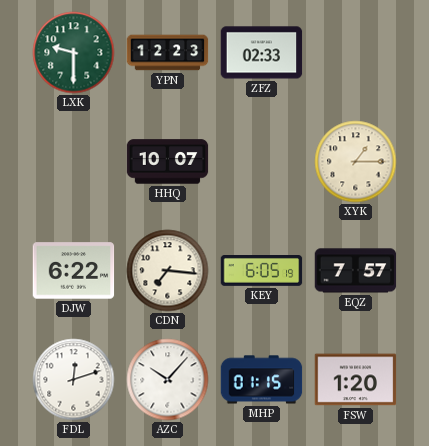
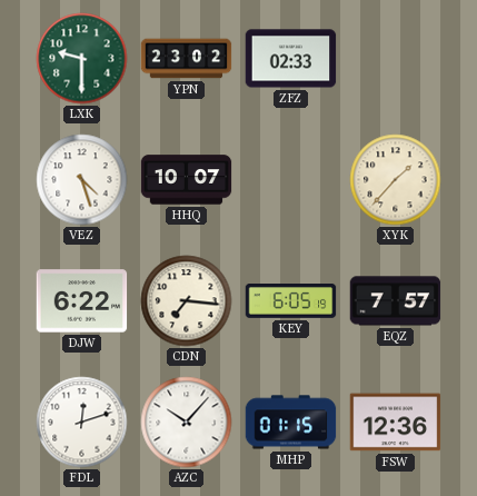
YPN: 12:23 -> 23:02
VEZ: none -> 4:27
XYK: 1:15 -> 1:37
FSW: 1:20 -> 12:36
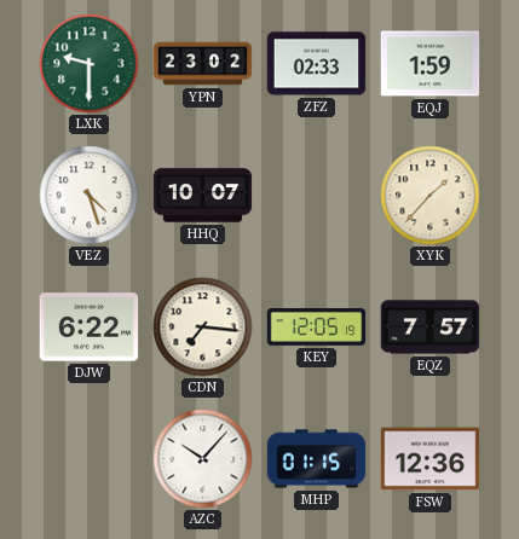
EQJ: none -> 1:59
KEY: 6:05 -> 12:05
FDL: 12:12 -> none
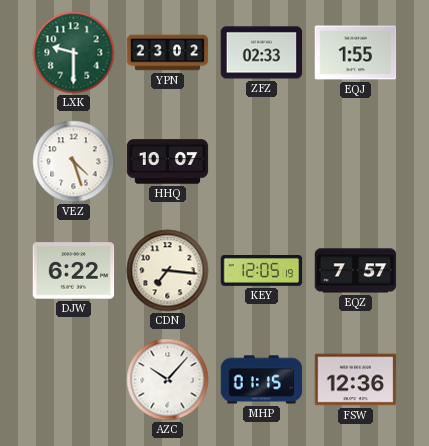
EQJ: 1:59 -> 1:55
XYK: 1:37 -> none
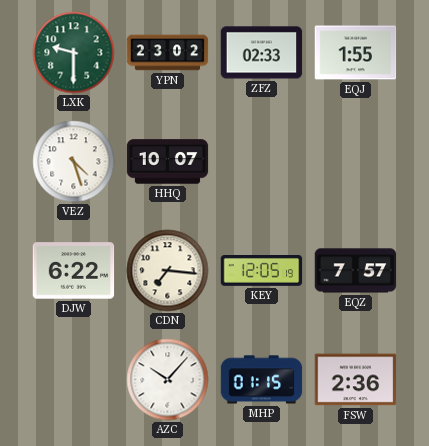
FSW: 12:36 -> 2:36
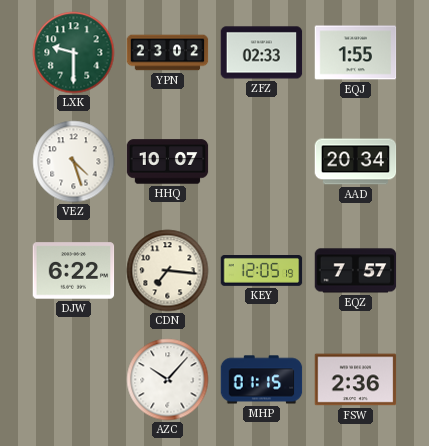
AAD: none -> 20:34
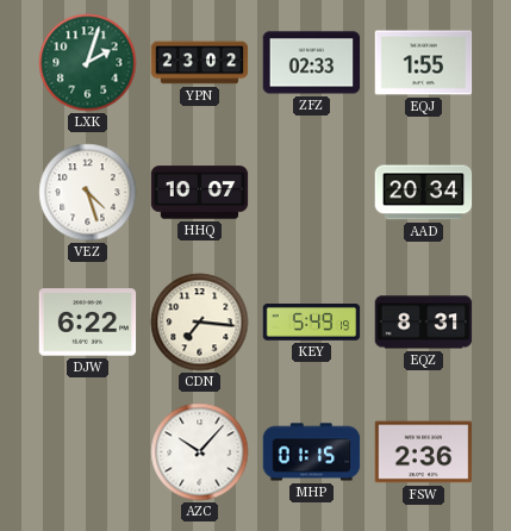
LXK: 9:30 -> 2:03
KEY: 12:05 -> 5:49
EQZ: 7:57 -> 8:31
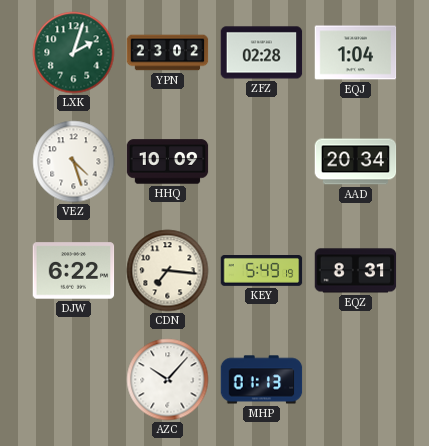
ZFZ: 02:33 -> 02:28
EQJ: 1:55 -> 1:04
HHQ: 10:07 -> 10:09
MHP: 01:15 -> 01:13
FSW: 2:36 -> none
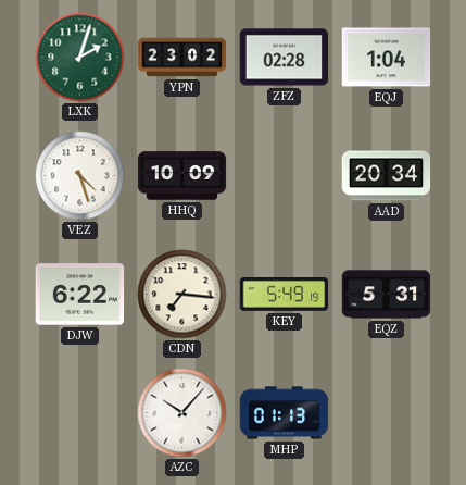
EQZ: 8:31 -> 5:31
